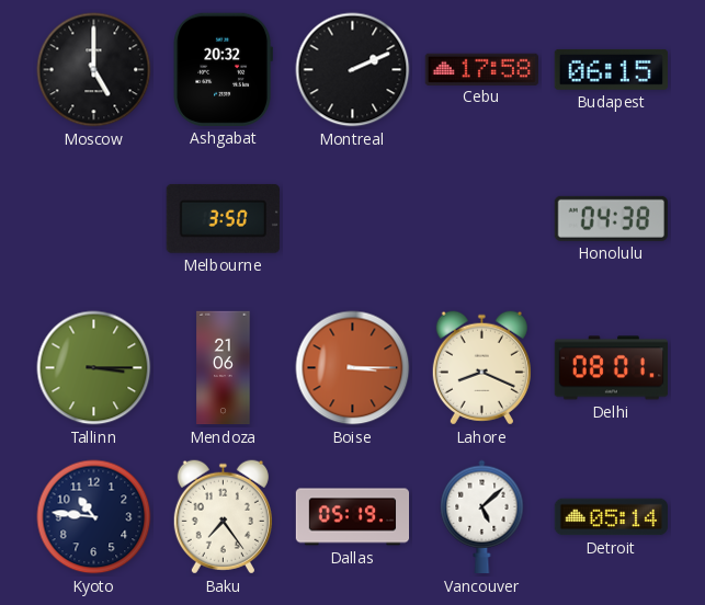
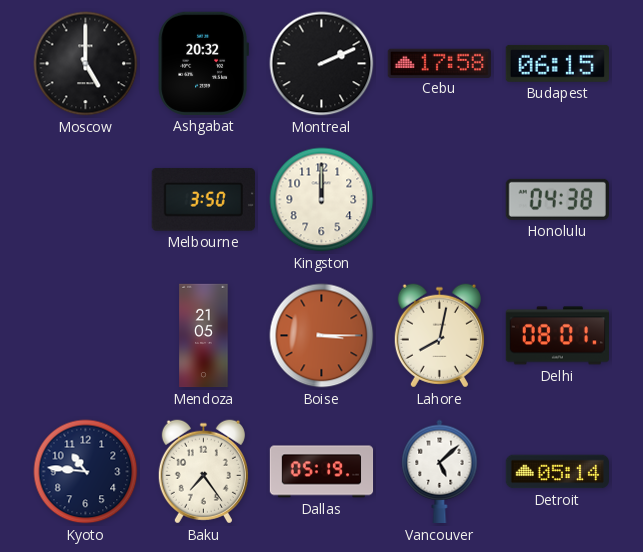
Kingston: none -> 12:00
Tallinn: 3:15 -> none
Mendoza: 21:06 -> 21:05
Lahore: 8:19 -> 8:02
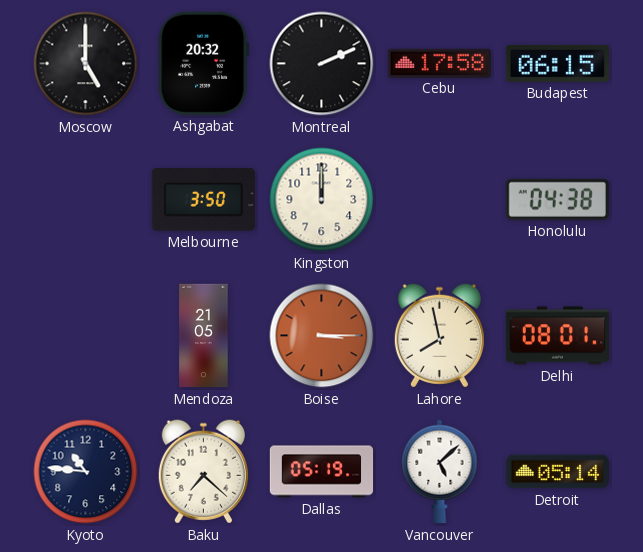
Lahore: 8:02 -> 7:58
Baku: 7:24 -> 7:22
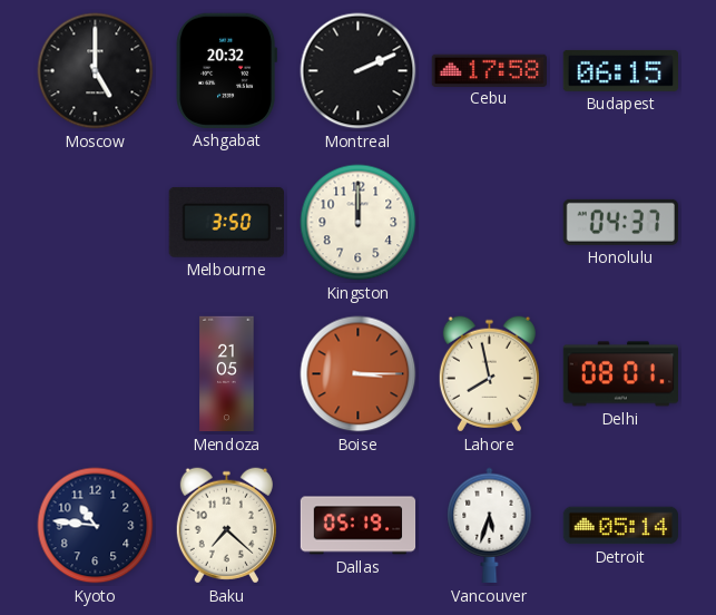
Honolulu: 04:38 -> 04:37
Vancouver: 5:08 -> 5:33
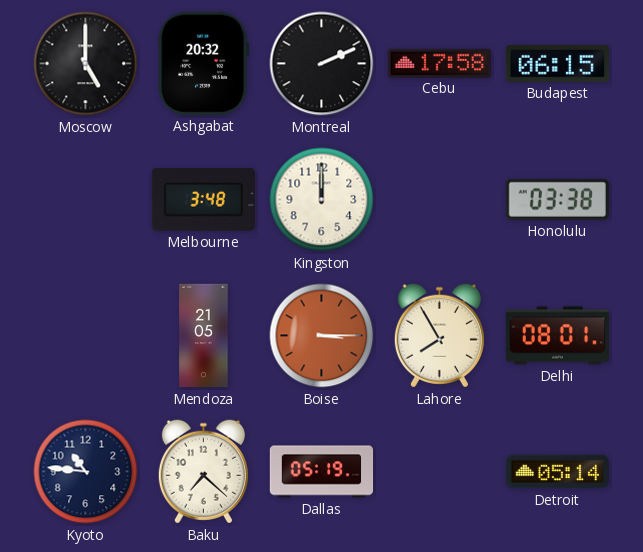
Melbourne: 3:50 -> 3:48
Honolulu: 04:37 -> 03:38
Lahore: 7:58 -> 7:55
Vancouver: 5:33 -> none
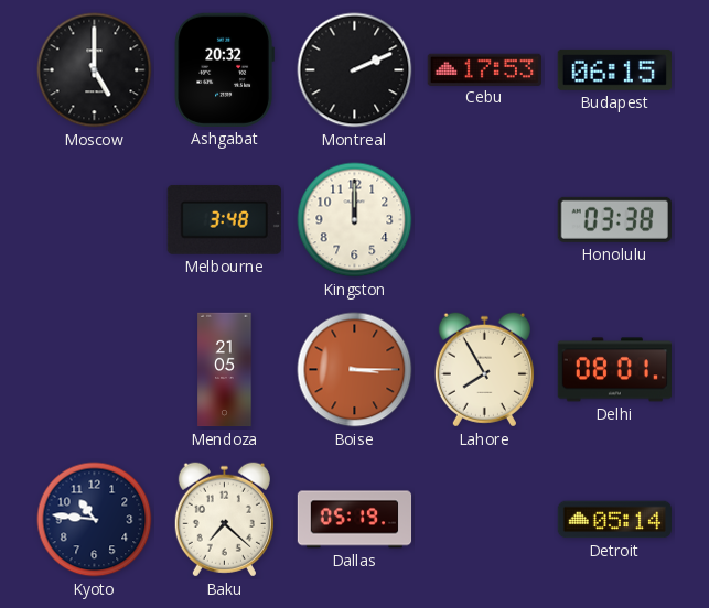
Cebu: 17:58 -> 17:53
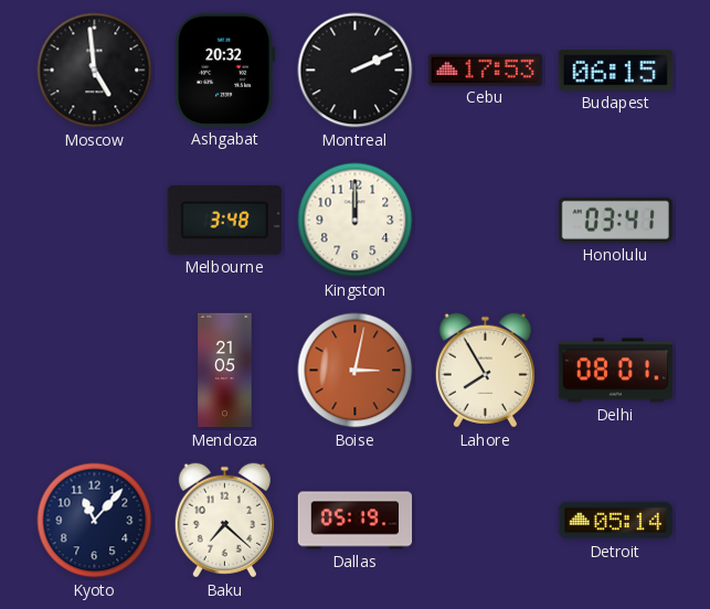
Moscow: 5:00 -> 4:59
Honolulu: 03:38 -> 03:41
Boise: 3:15 -> 3:02
Kyoto: 10:46 -> 11:07
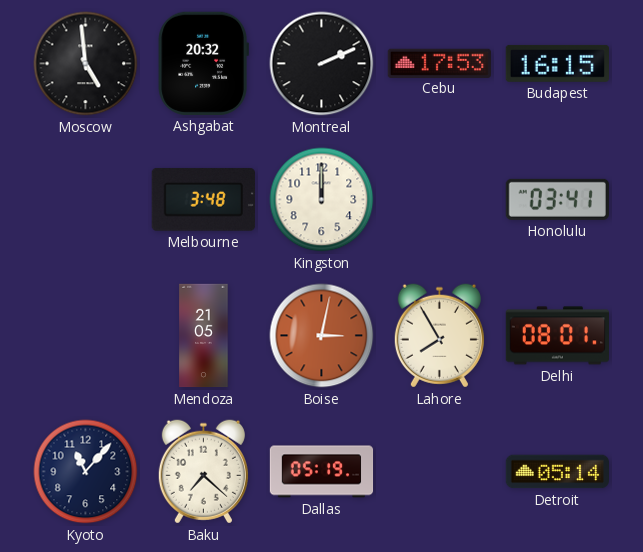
Budapest: 06:15 -> 16:15
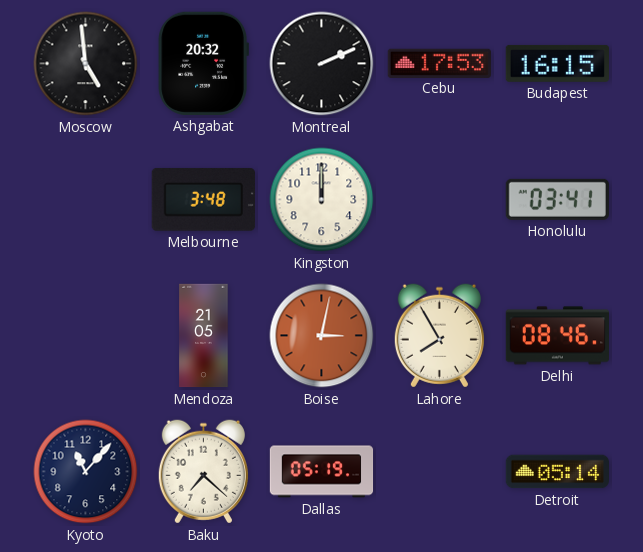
Delhi: 08:01 -> 08:46
